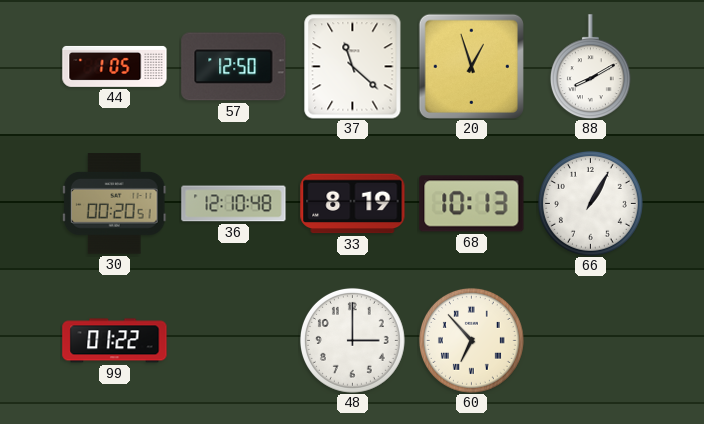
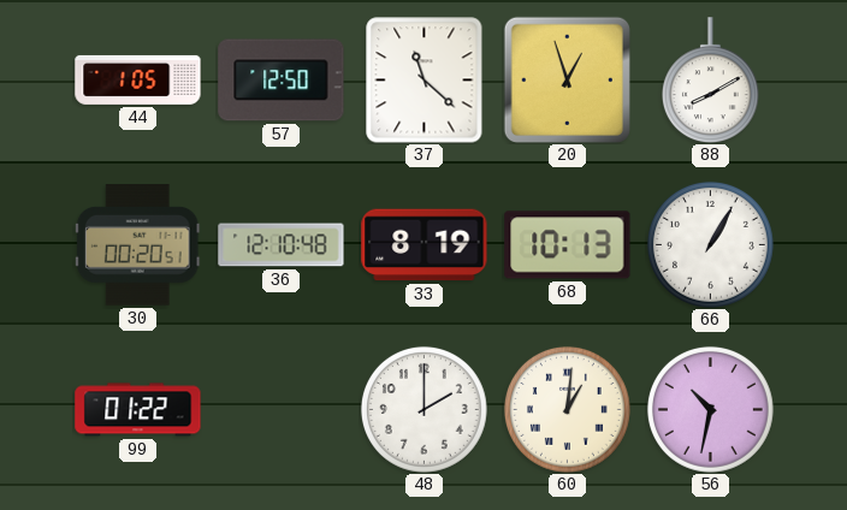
48: 3:00 -> 2:00
60: 6:53 -> 1:01
56: none -> 10:32
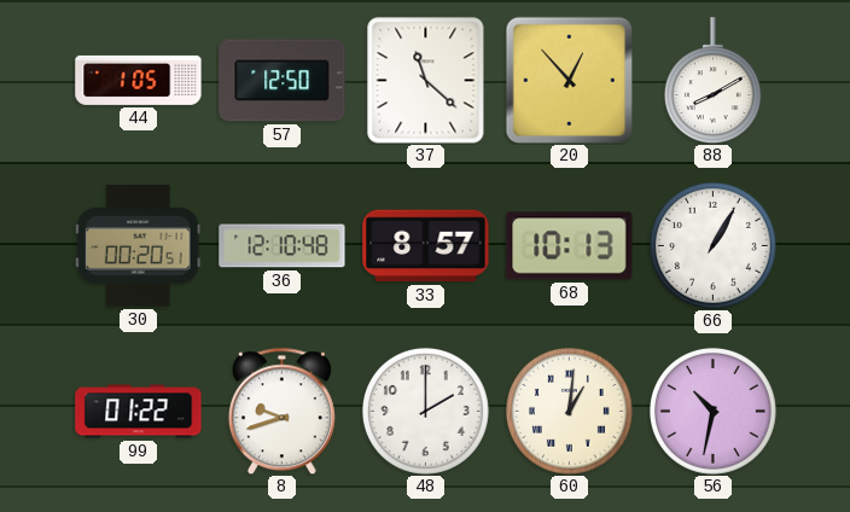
20: 12:57 -> 12:53
33: 8:19 -> 8:57
8: none -> 9:42
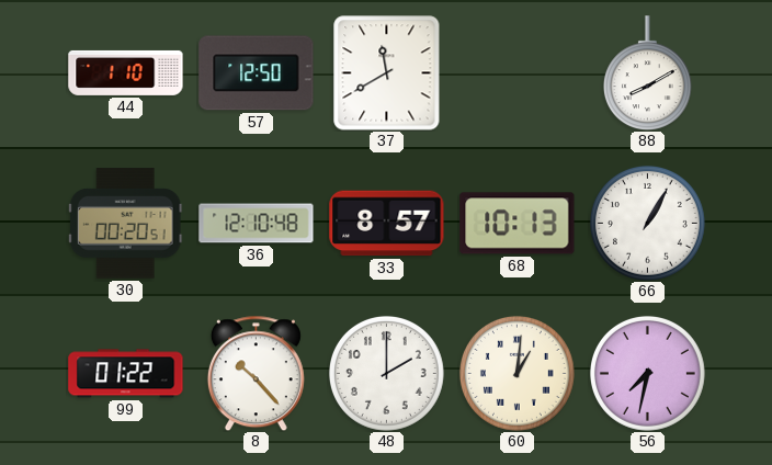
44: 1:05 -> 1:10
37: 11:22 -> 11:40
20: 12:53 -> none
8: 9:42 -> 10:23
56: 10:32 -> 7:32
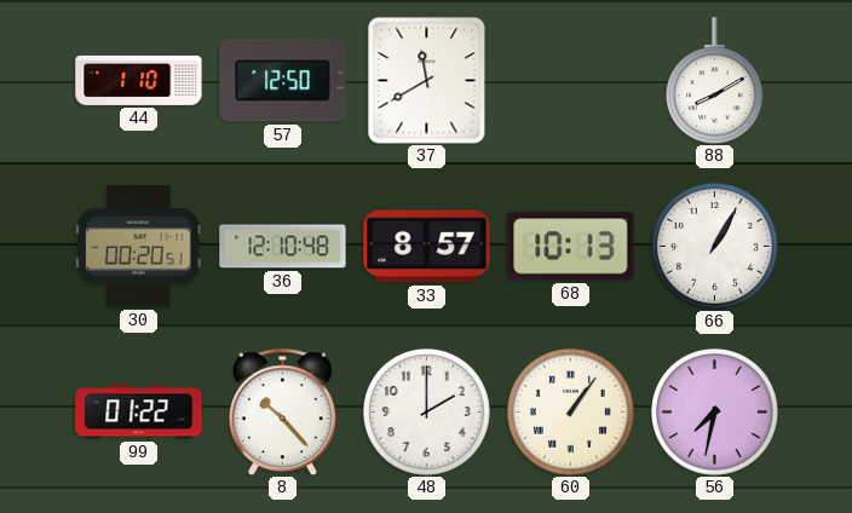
60: 1:01 -> 1:06
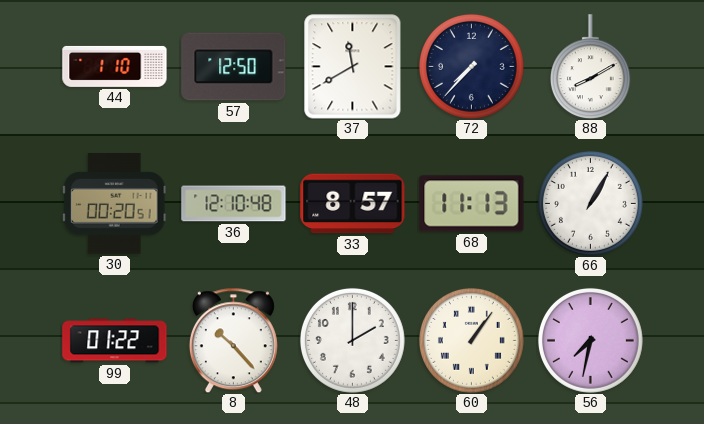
72: none -> 7:37
68: 10:13 -> 11:13
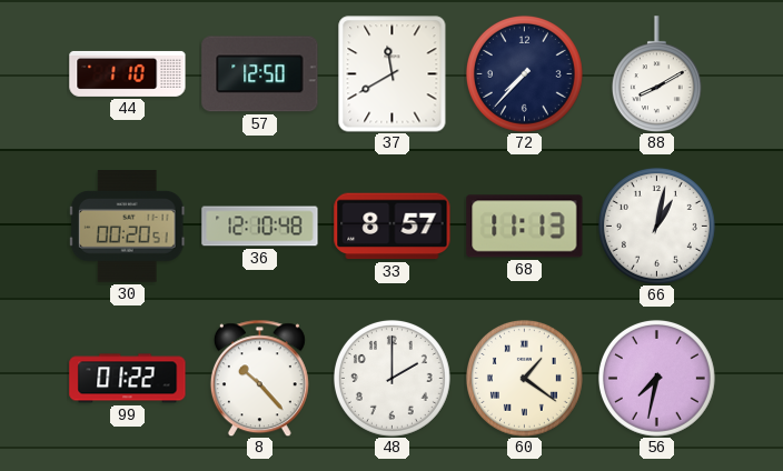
66: 1:05 -> 1:02
60: 1:06 -> 1:21
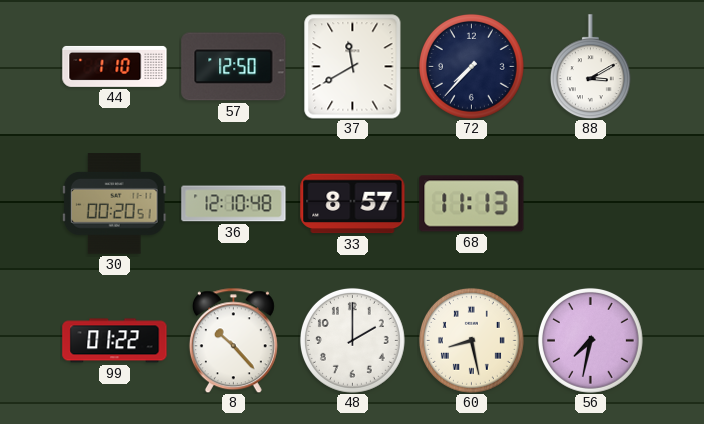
88: 8:10 -> 3:10
66: 1:02 -> none
60: 1:21 -> 8:28
